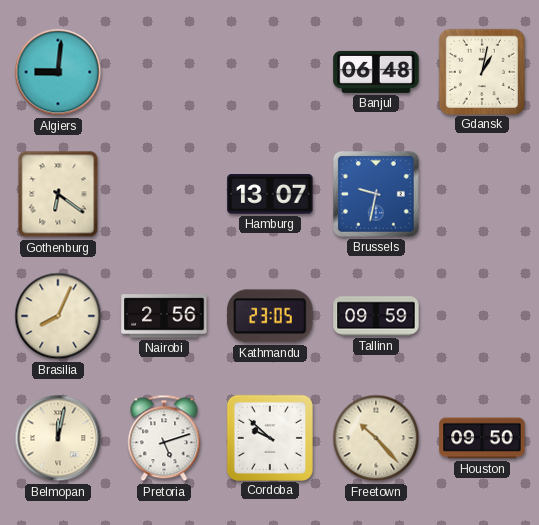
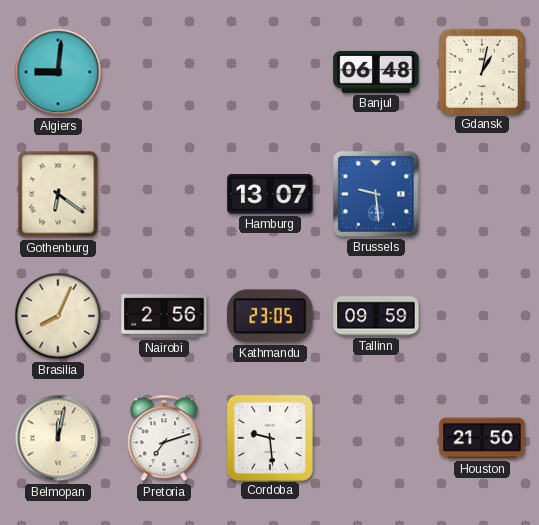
Brussels: 9:32 -> 9:29
Pretoria: 5:12 -> 7:12
Cordoba: 9:52 -> 9:29
Freetown: 10:23 -> none
Houston: 09:50 -> 21:50
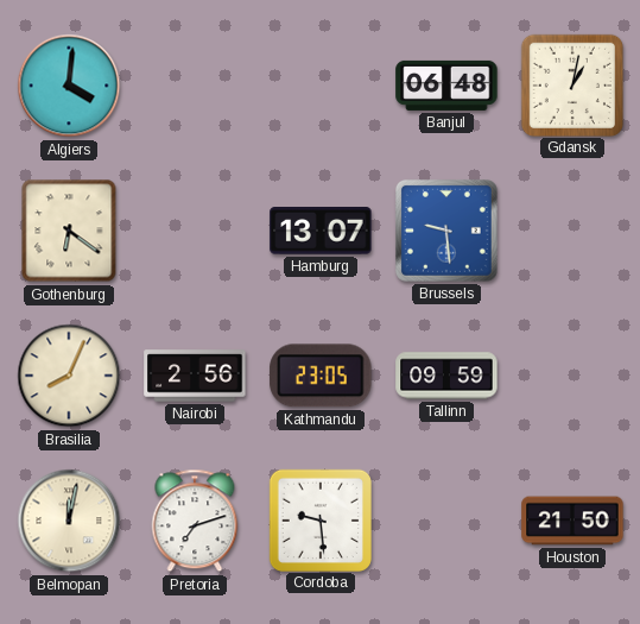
Algiers: 9:01 -> 4:01
